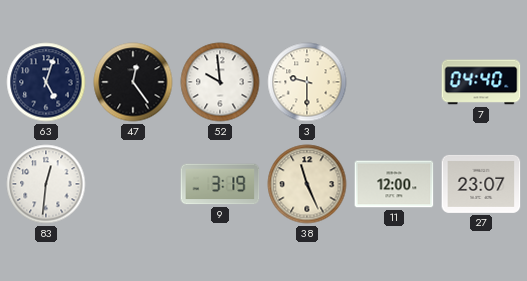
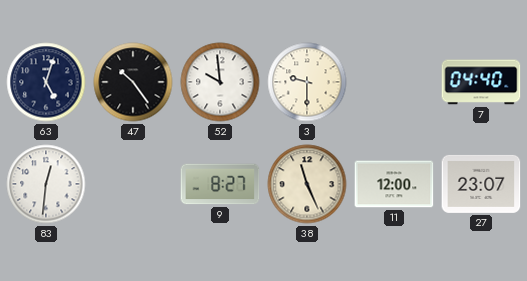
47: 12:24 -> 10:24
9: 3:19 -> 8:27
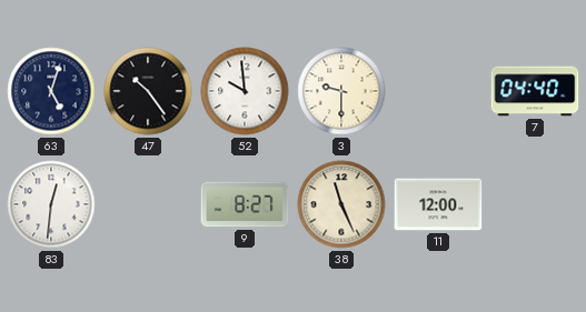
27: 23:07 -> none
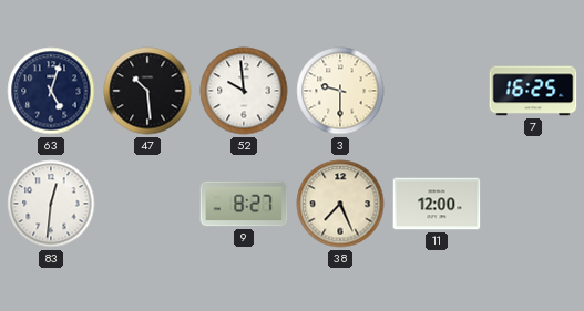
47: 10:24 -> 10:29
7: 04:40 -> 16:25
38: 11:26 -> 7:26
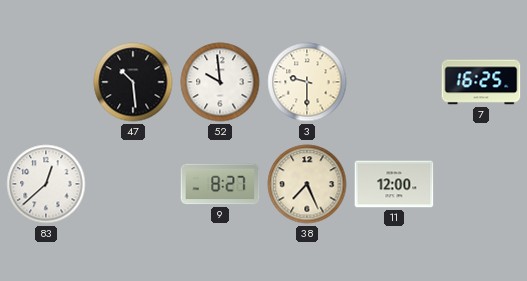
63: 5:03 -> none
83: 12:31 -> 12:38
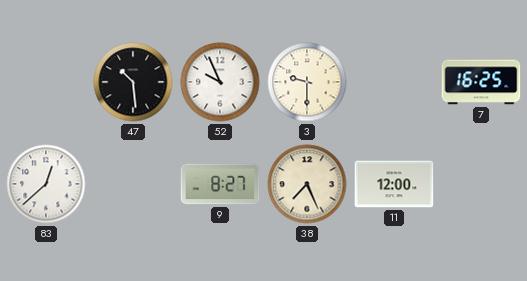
52: 9:59 -> 9:56
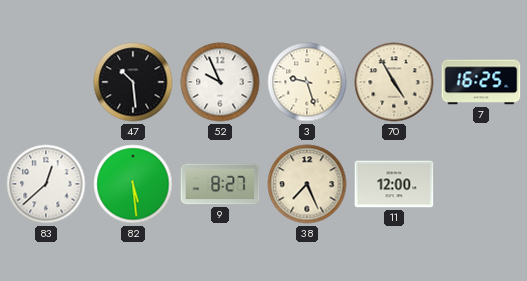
3: 9:30 -> 9:27
70: none -> 4:55
82: none -> 5:29
